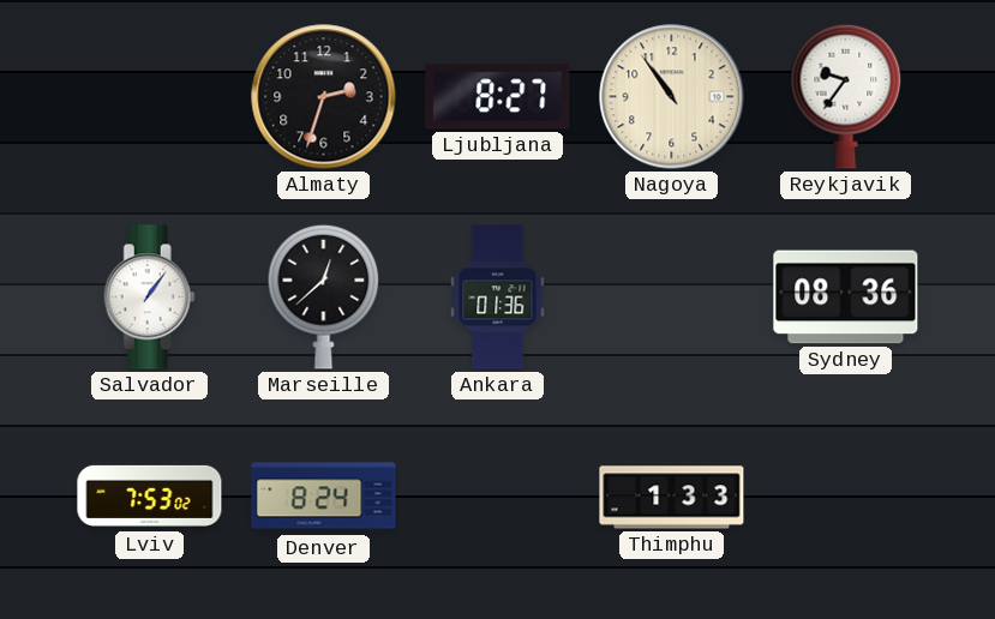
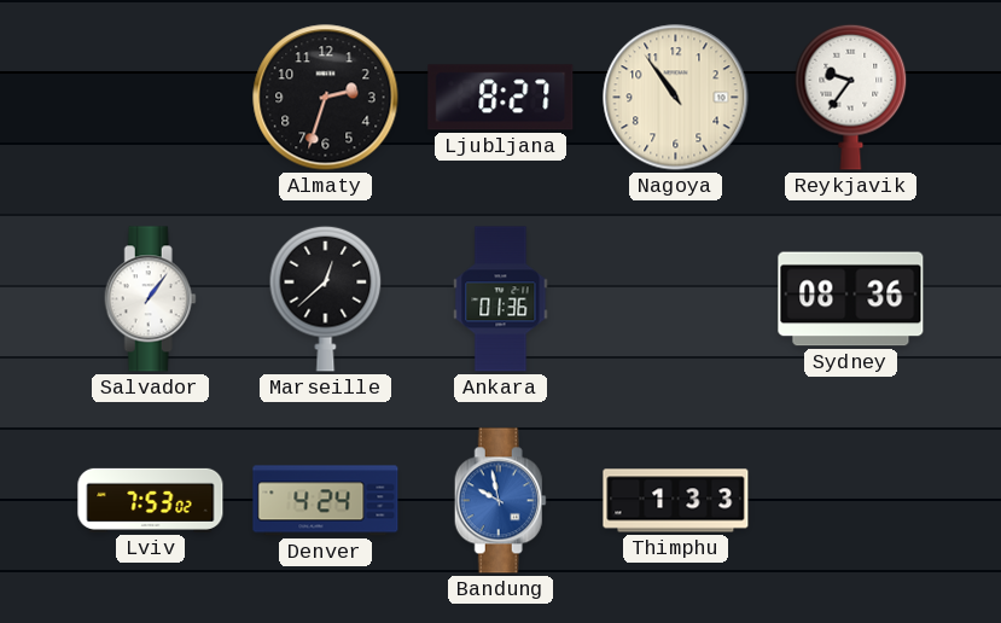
Denver: 8:24 -> 4:24
Bandung: none -> 9:58
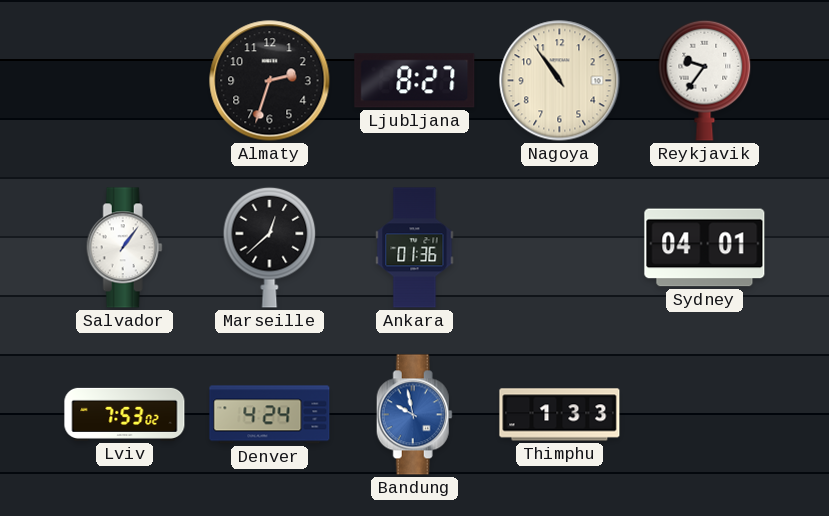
Sydney: 08:36 -> 04:01
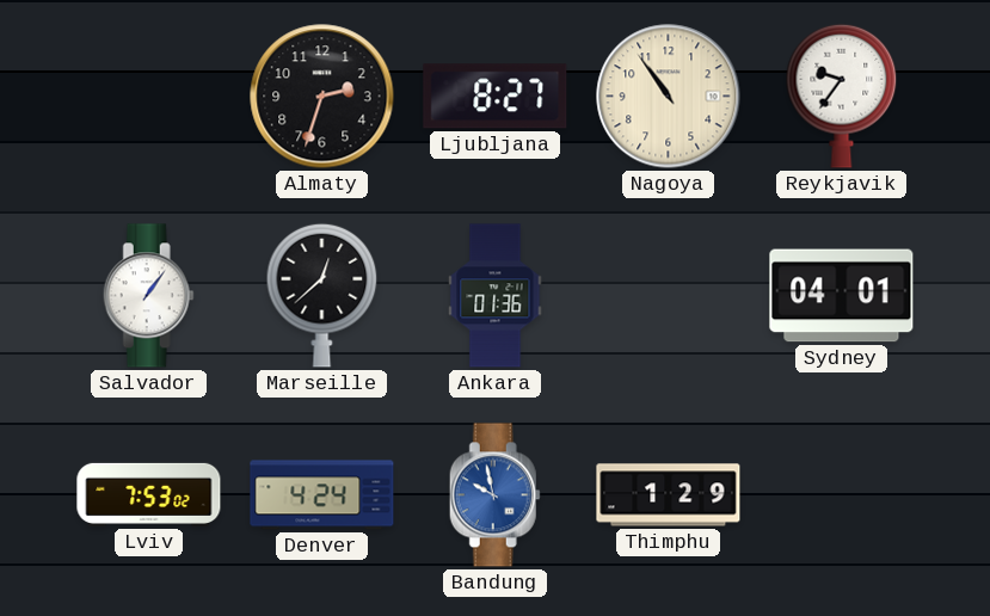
Thimphu: 1:33 -> 1:29
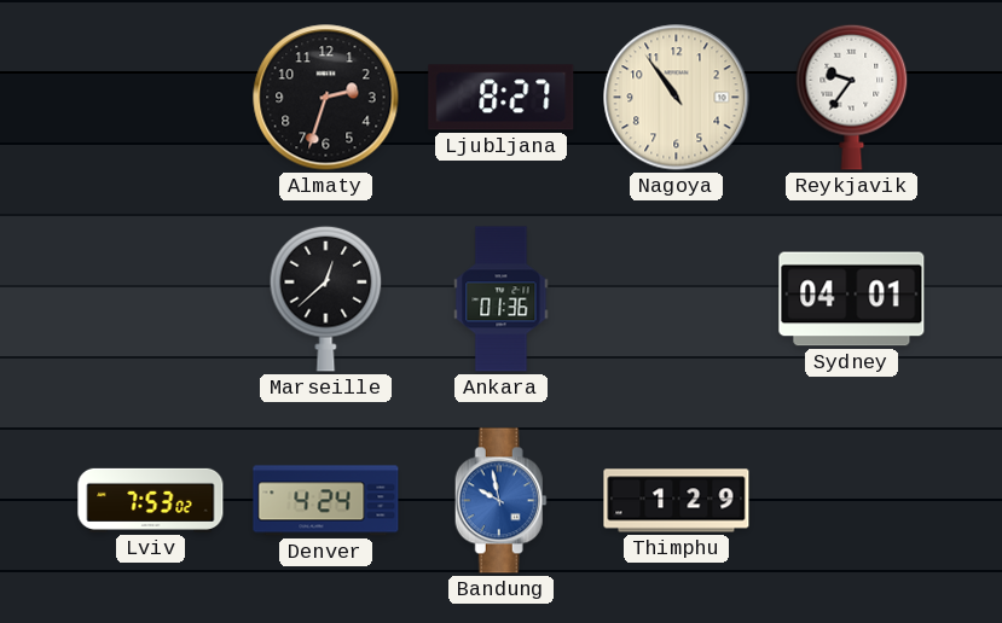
Salvador: 1:06 -> none
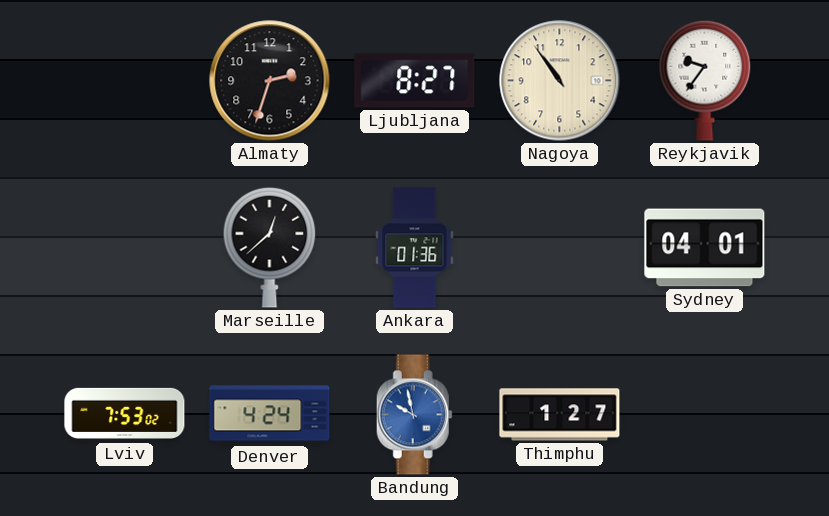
Thimphu: 1:29 -> 1:27
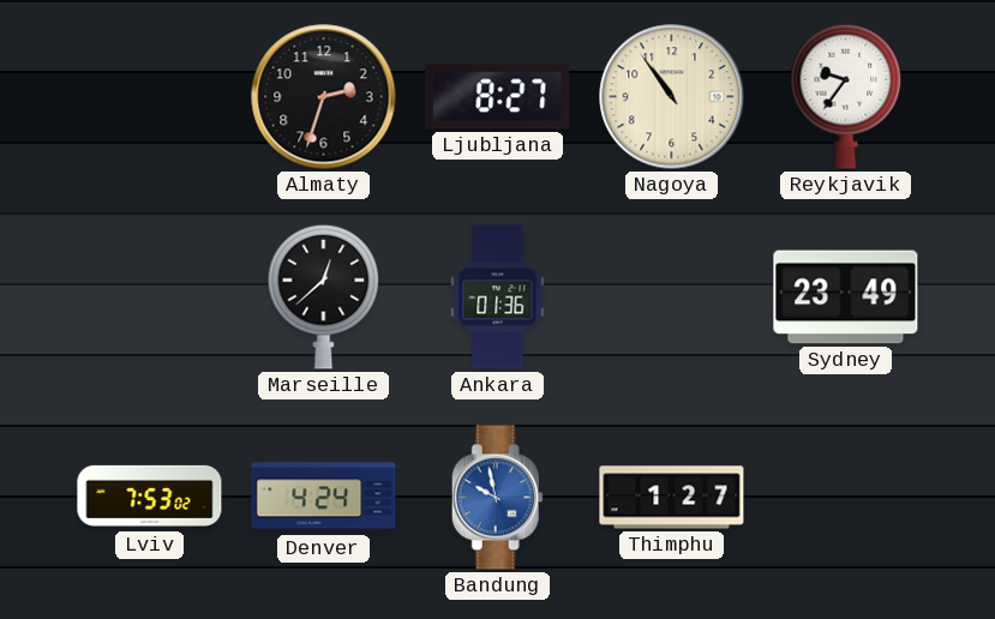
Sydney: 04:01 -> 23:49
